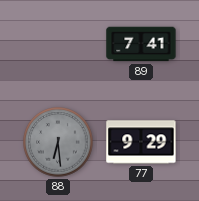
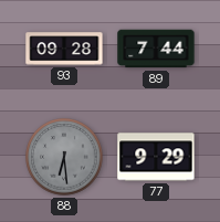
93: none -> 09:28
89: 7:41 -> 7:44
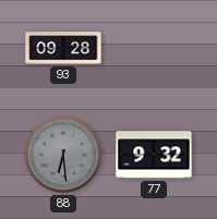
89: 7:44 -> none
77: 9:29 -> 9:32
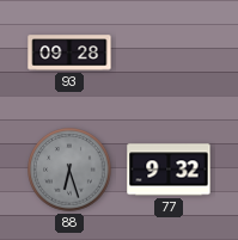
88: 6:29 -> 6:27
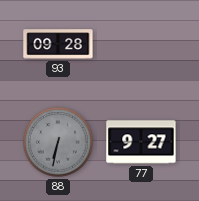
88: 6:27 -> 6:32
77: 9:32 -> 9:27
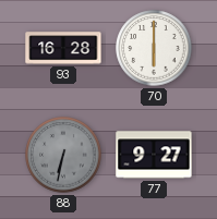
93: 09:28 -> 16:28
70: none -> 6:00
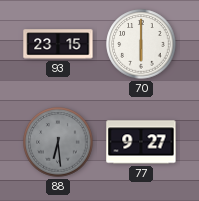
93: 16:28 -> 23:15
88: 6:32 -> 6:29
